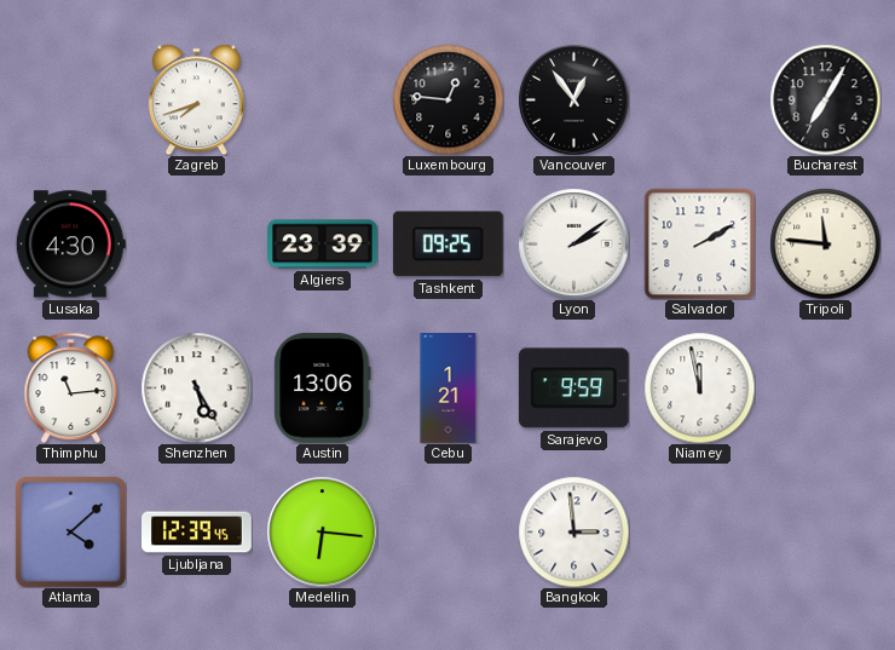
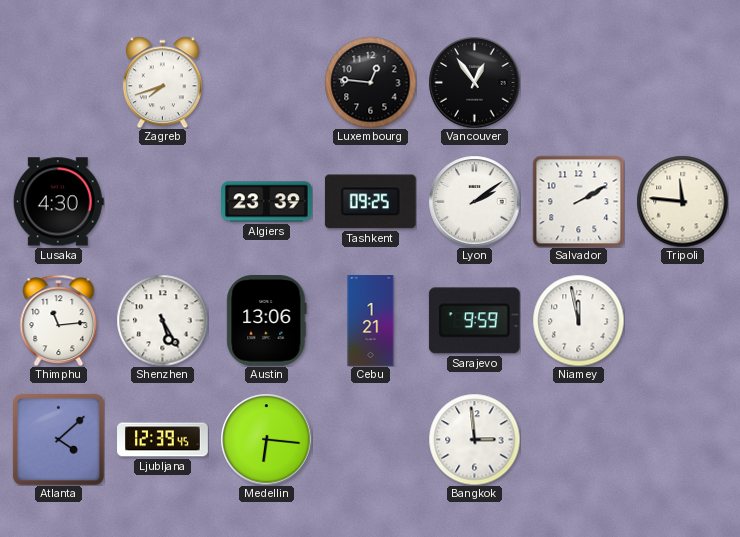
Bucharest: 7:05 -> none
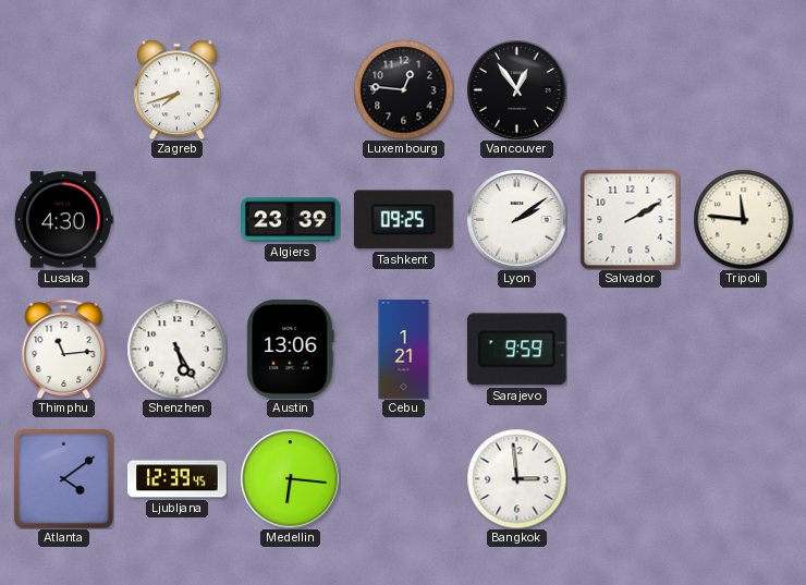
Niamey: 11:58 -> none
Atlanta: 4:08 -> 4:09
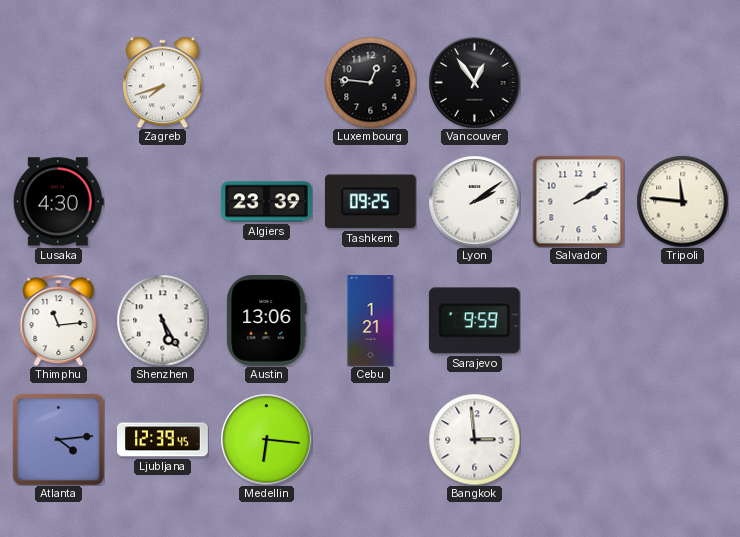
Atlanta: 4:09 -> 4:14
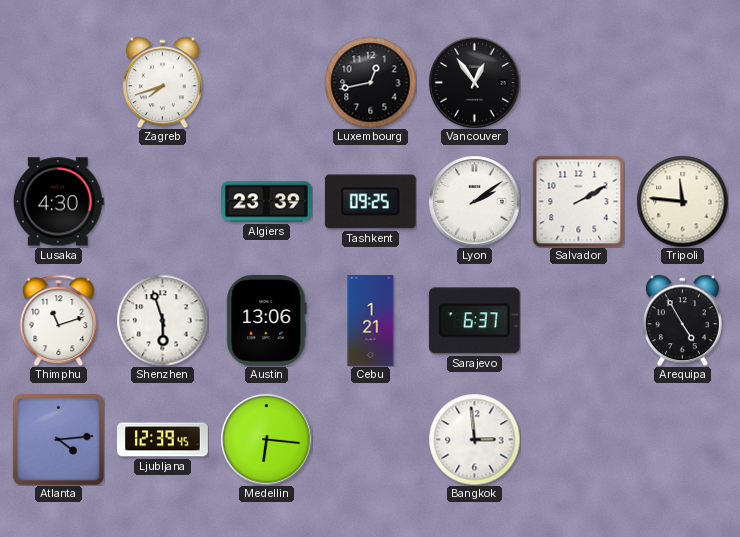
Luxembourg: 12:46 -> 12:43
Thimphu: 11:14 -> 11:12
Shenzhen: 5:25 -> 5:57
Sarajevo: 9:59 -> 6:37
Arequipa: none -> 4:55
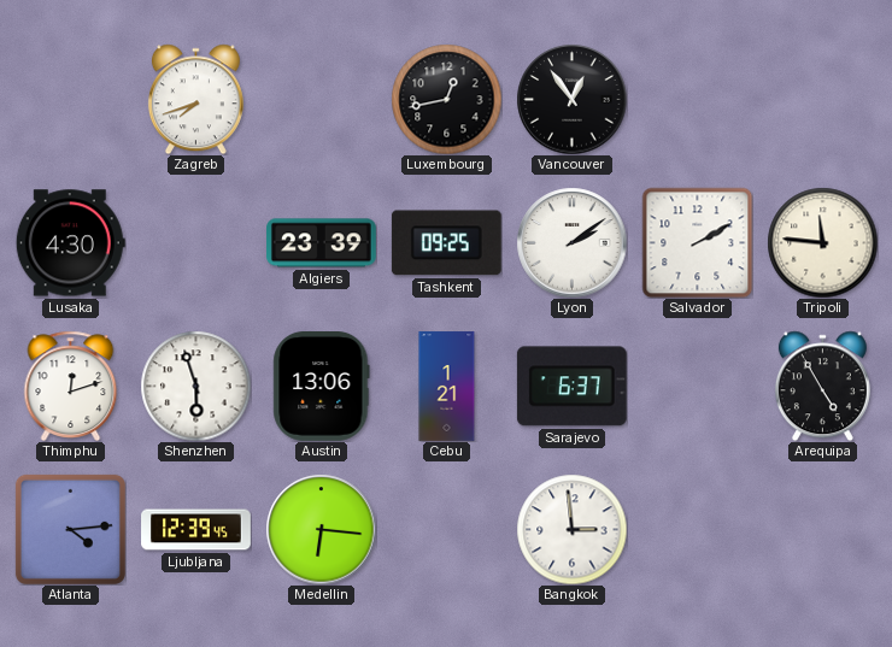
Thimphu: 11:12 -> 12:12
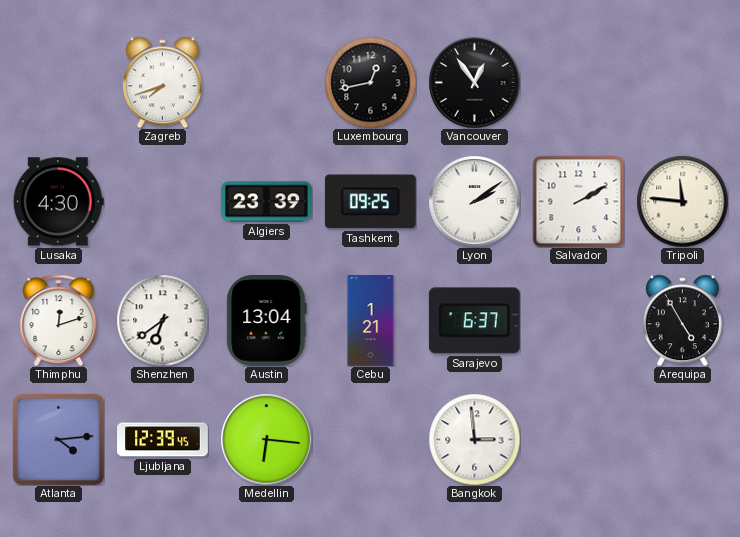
Shenzhen: 5:57 -> 6:39
Austin: 13:06 -> 13:04
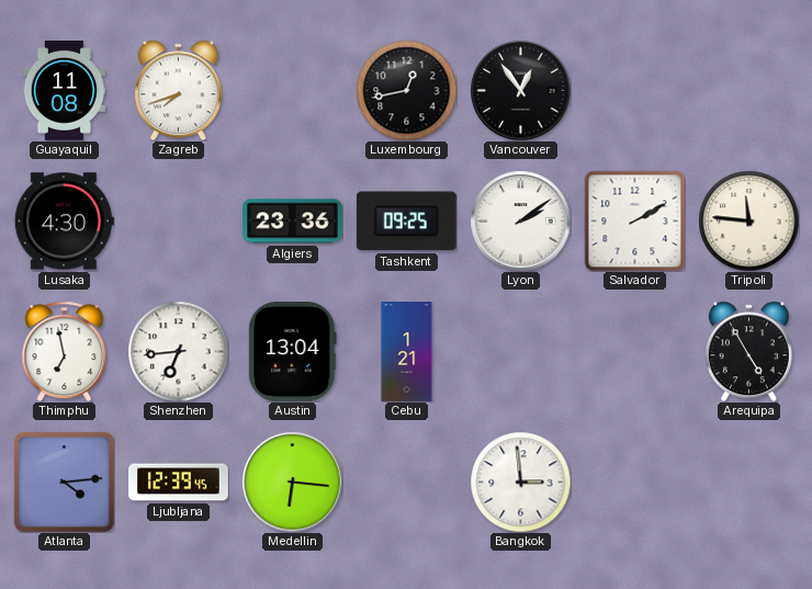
Guayaquil: none -> 11:08
Algiers: 23:39 -> 23:36
Thimphu: 12:12 -> 6:58
Shenzhen: 6:39 -> 6:44
Sarajevo: 6:37 -> none
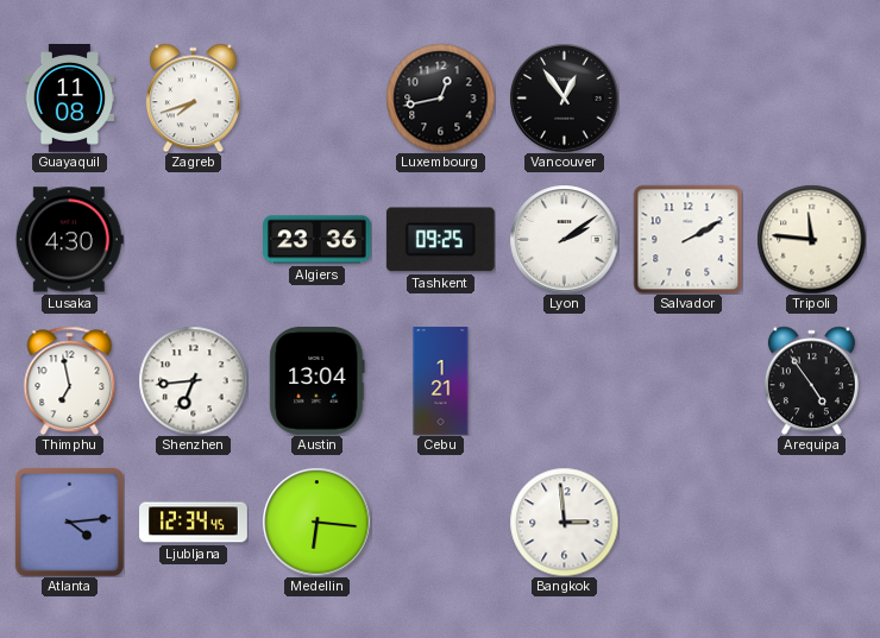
Arequipa: 4:55 -> 4:54
Ljubljana: 12:39 -> 12:34
